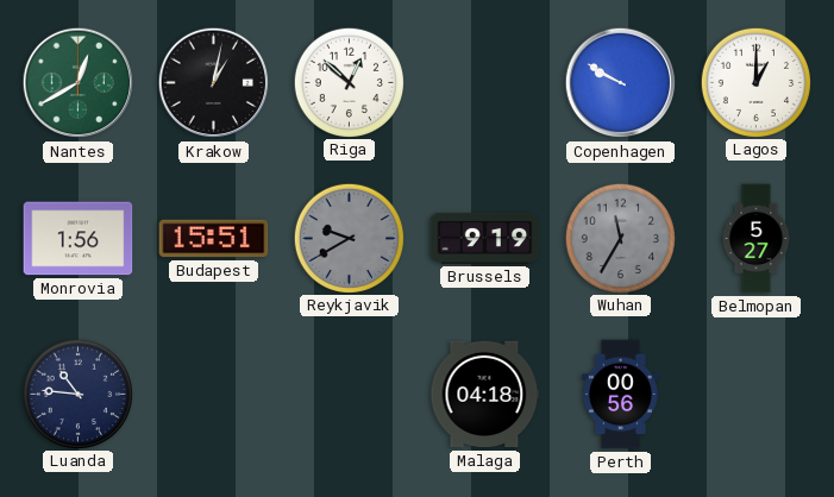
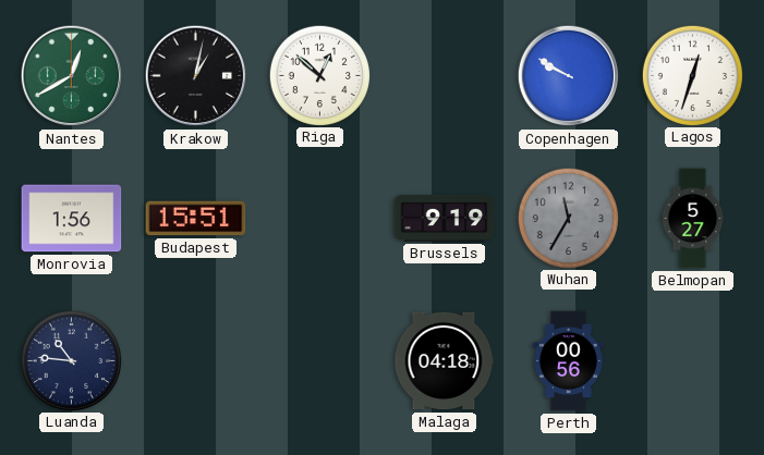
Lagos: 1:00 -> 12:33
Reykjavik: 9:40 -> none
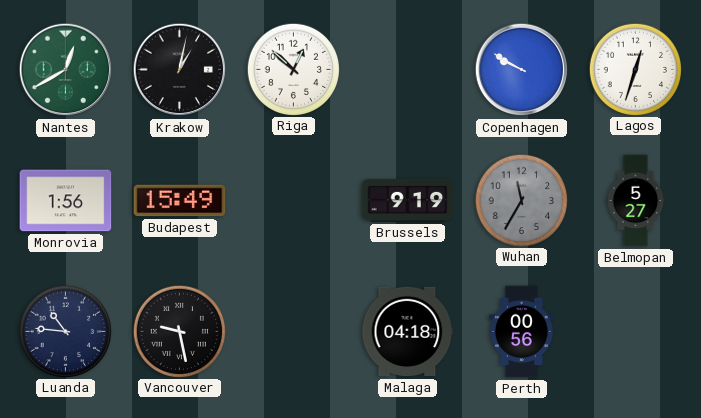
Budapest: 15:51 -> 15:49
Vancouver: none -> 9:28
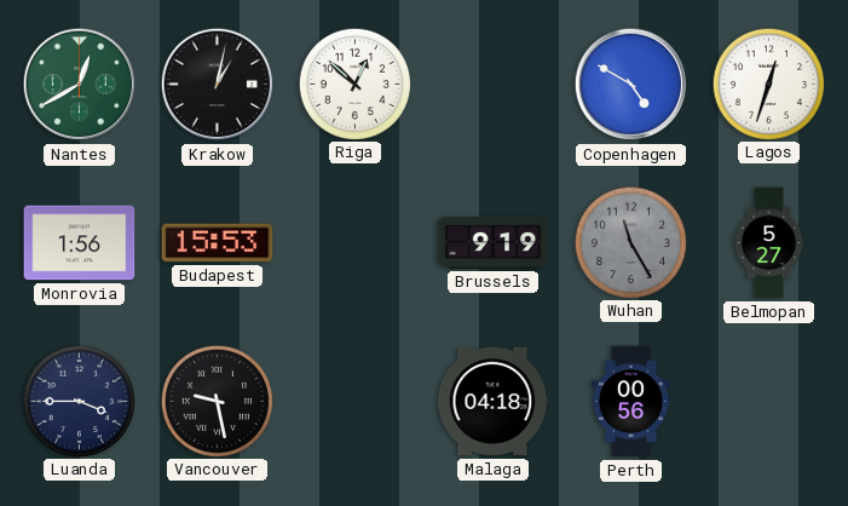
Copenhagen: 9:50 -> 4:50
Budapest: 15:49 -> 15:53
Wuhan: 11:35 -> 11:25
Luanda: 10:46 -> 3:45
